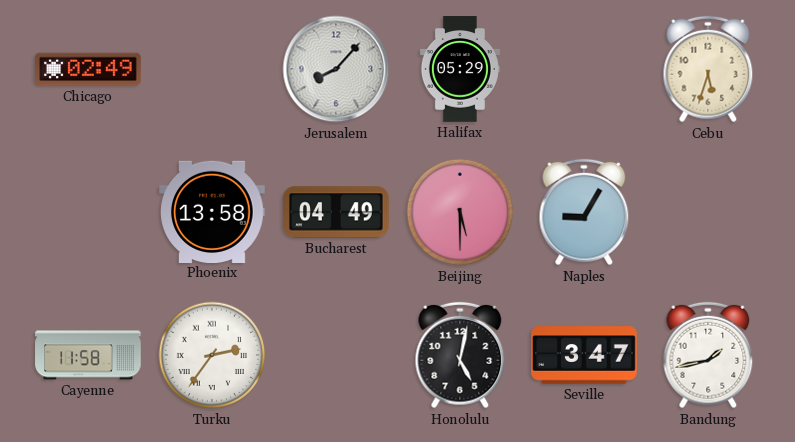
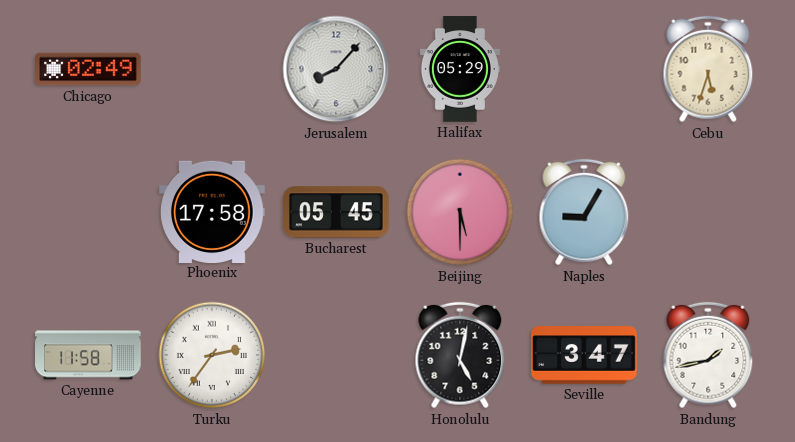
Phoenix: 13:58 -> 17:58
Bucharest: 04:49 -> 05:45
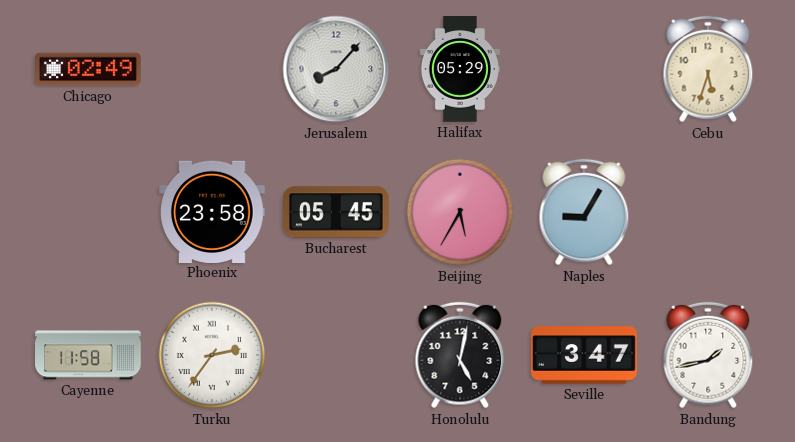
Phoenix: 17:58 -> 23:58
Beijing: 5:30 -> 5:35
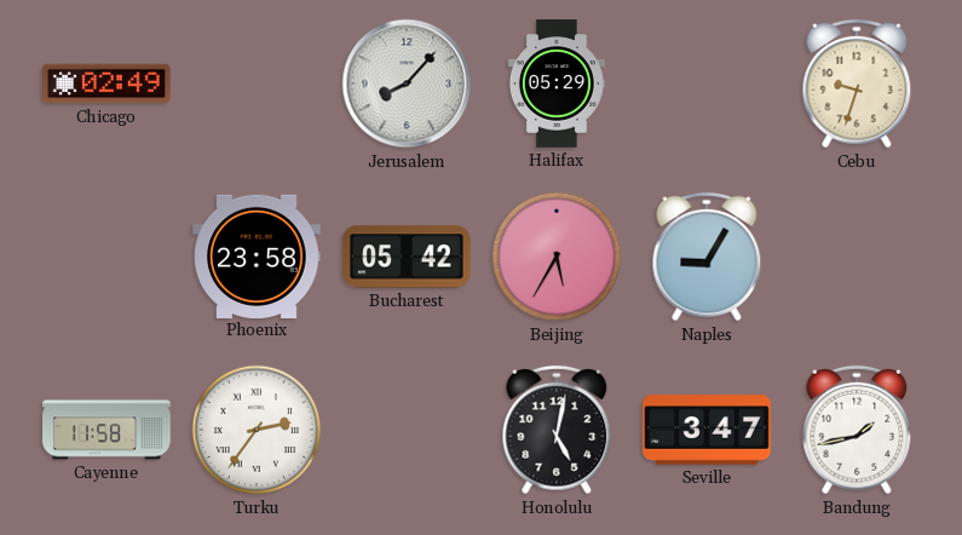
Cebu: 5:33 -> 9:33
Bucharest: 05:45 -> 05:42
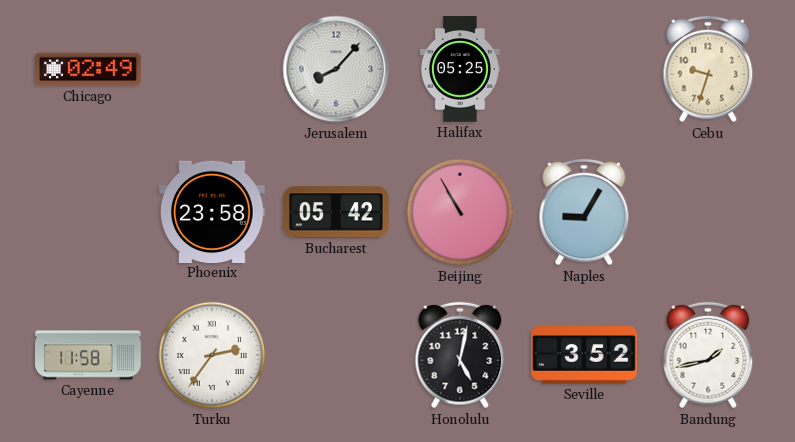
Halifax: 05:29 -> 05:25
Beijing: 5:35 -> 10:55
Seville: 3:47 -> 3:52
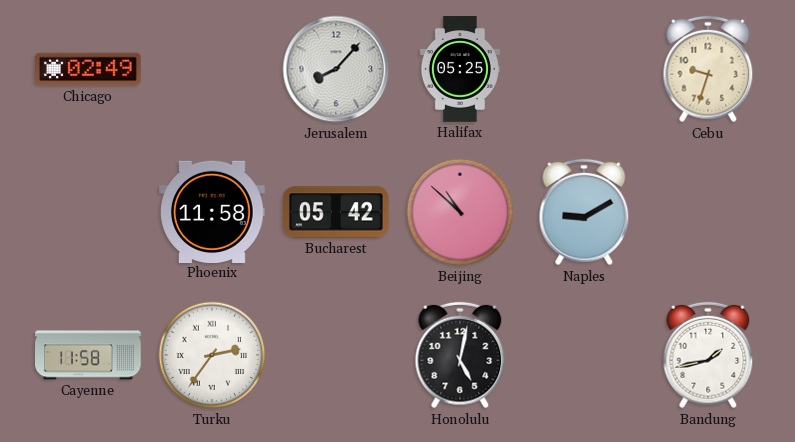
Phoenix: 23:58 -> 11:58
Beijing: 10:55 -> 10:52
Naples: 9:05 -> 9:10
Seville: 3:52 -> none
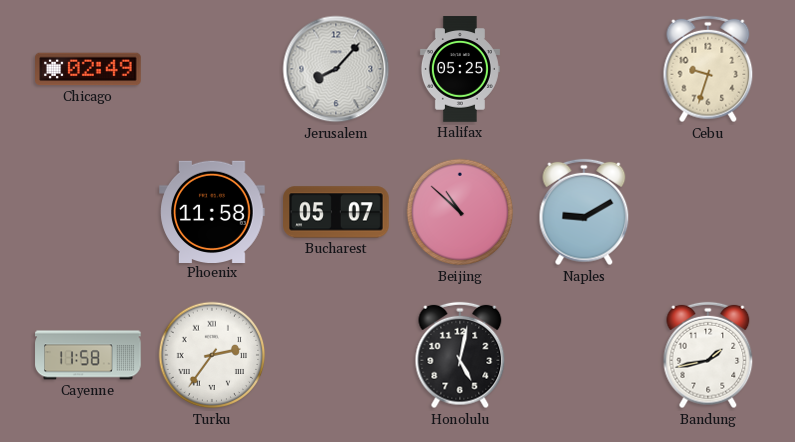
Bucharest: 05:42 -> 05:07
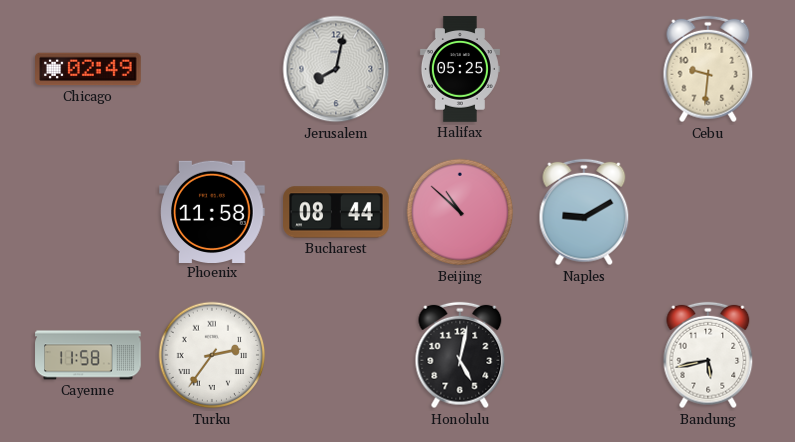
Jerusalem: 8:07 -> 8:02
Cebu: 9:33 -> 9:31
Bucharest: 05:07 -> 08:44
Bandung: 1:43 -> 5:43
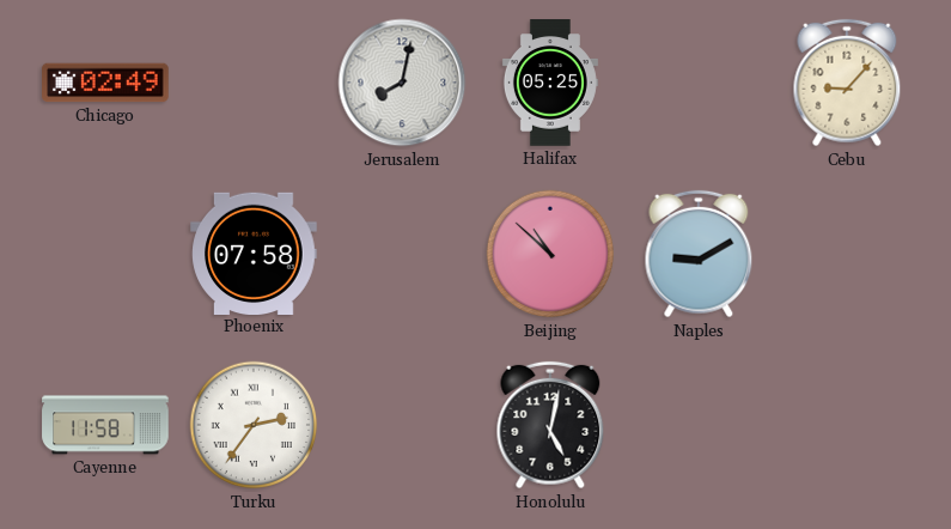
Cebu: 9:31 -> 9:07
Phoenix: 11:58 -> 07:58
Bucharest: 08:44 -> none
Bandung: 5:43 -> none
